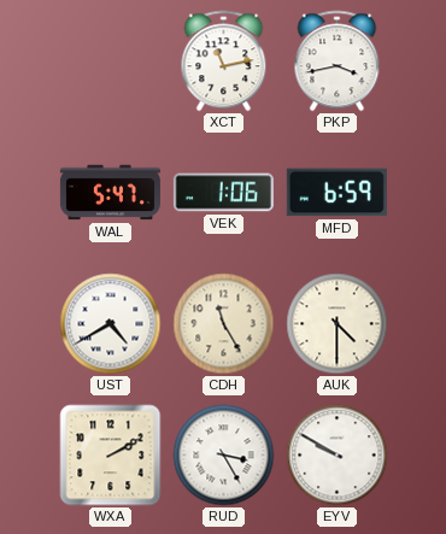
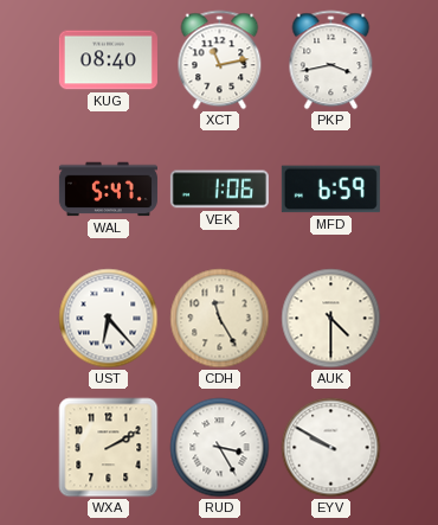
KUG: none -> 08:40
UST: 4:40 -> 6:23
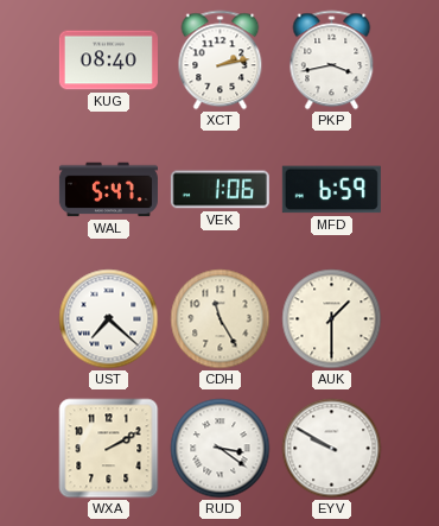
XCT: 11:13 -> 2:13
UST: 6:23 -> 7:22
AUK: 4:30 -> 1:30
RUD: 3:25 -> 3:21
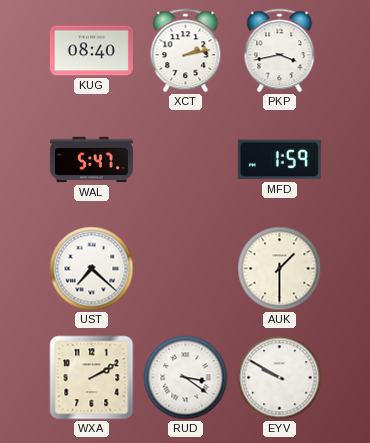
VEK: 1:06 -> none
MFD: 6:59 -> 1:59
CDH: 11:25 -> none
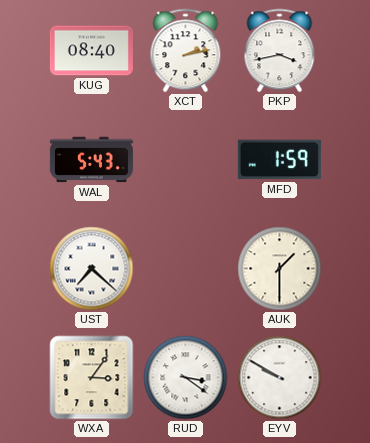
WAL: 5:47 -> 5:43
WXA: 2:10 -> 3:06
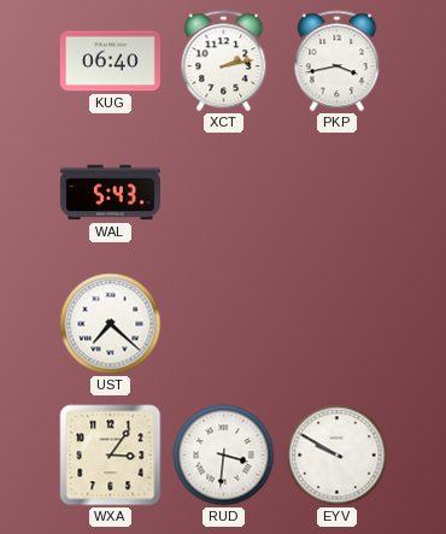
KUG: 08:40 -> 06:40
MFD: 1:59 -> none
AUK: 1:30 -> none
RUD: 3:21 -> 3:31
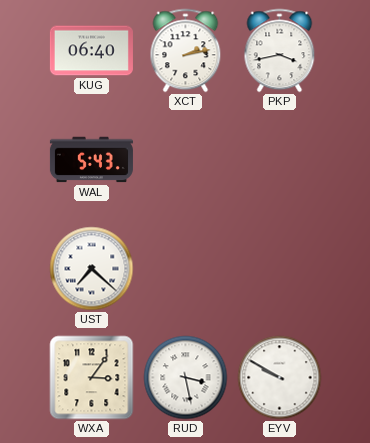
RUD: 3:31 -> 3:28
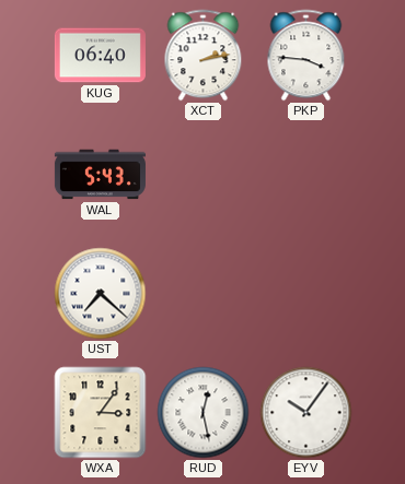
PKP: 3:43 -> 3:46
RUD: 3:28 -> 12:28
EYV: 9:50 -> 10:06
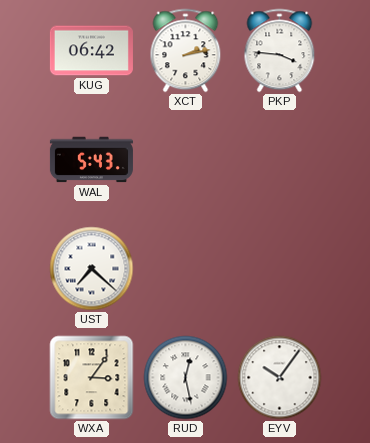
KUG: 06:40 -> 06:42
